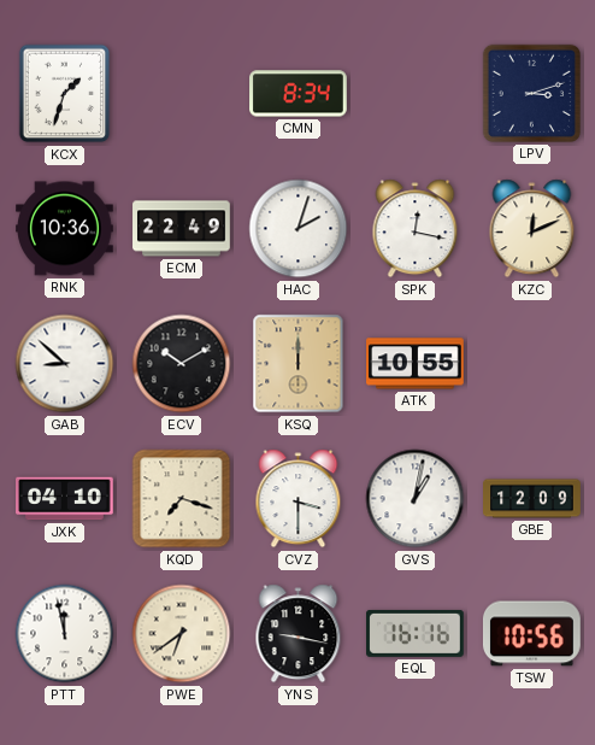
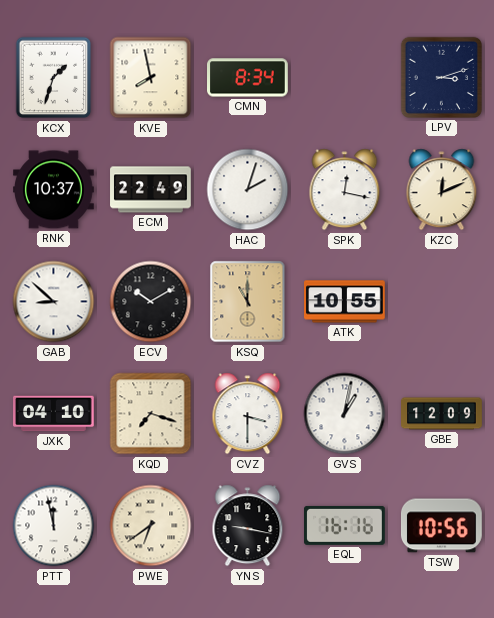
KVE: none -> 7:58
RNK: 10:36 -> 10:37
KSQ: 12:00 -> 11:00
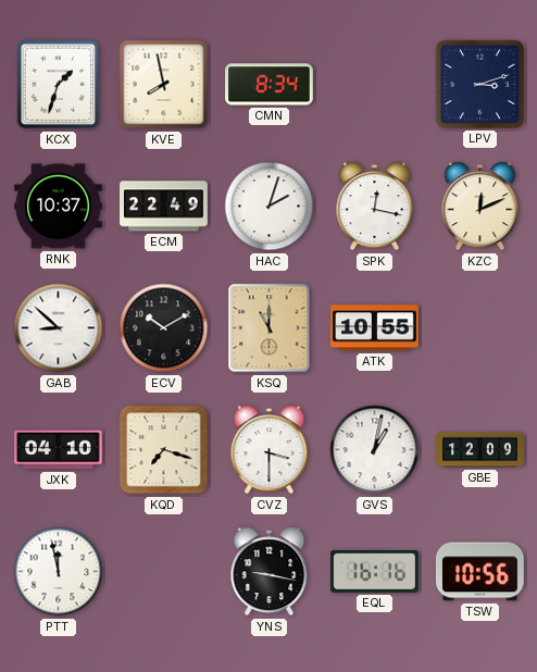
PWE: 6:39 -> none
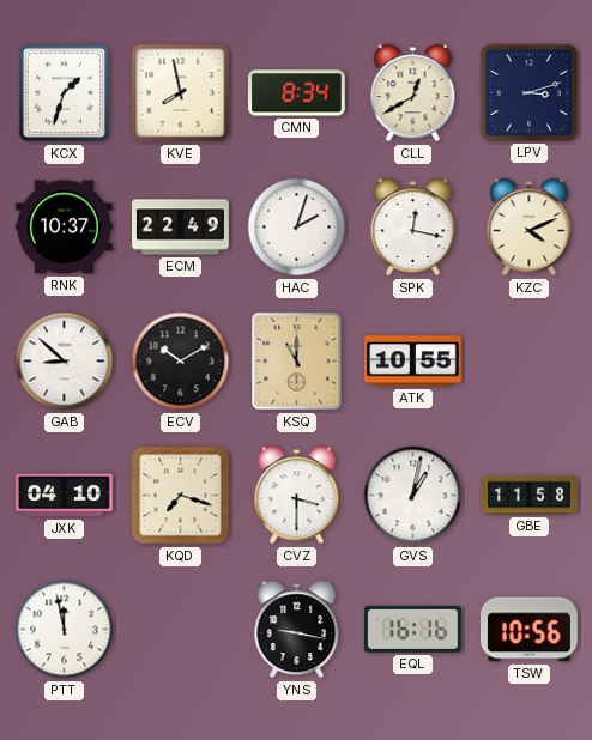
CLL: none -> 12:40
KZC: 12:11 -> 4:11
GBE: 12:09 -> 11:58
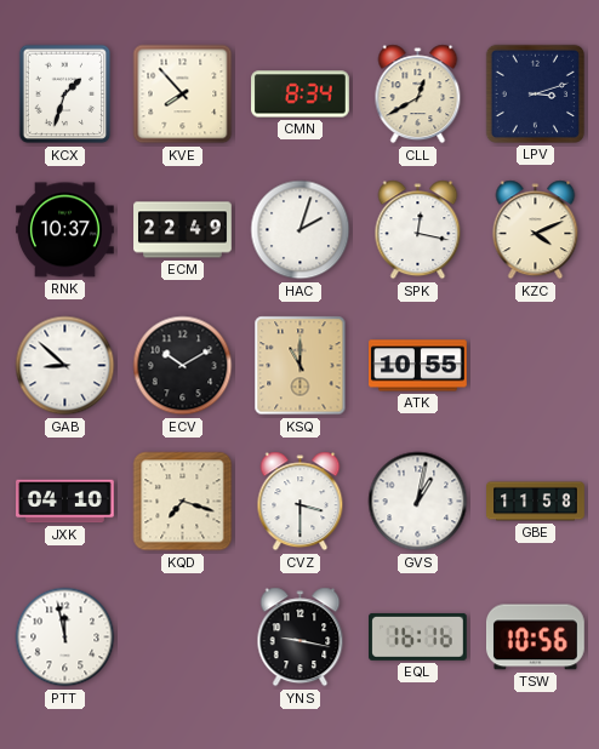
KVE: 7:58 -> 7:53
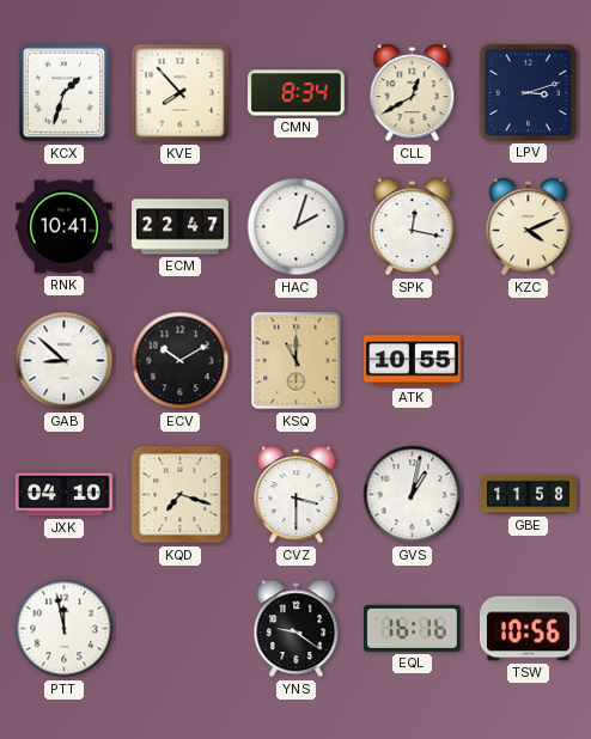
RNK: 10:37 -> 10:41
ECM: 22:49 -> 22:47
YNS: 9:17 -> 9:21
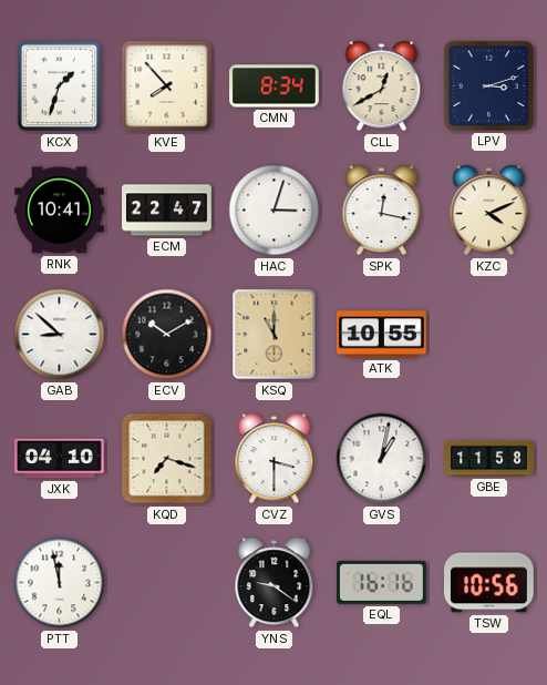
HAC: 2:03 -> 3:03
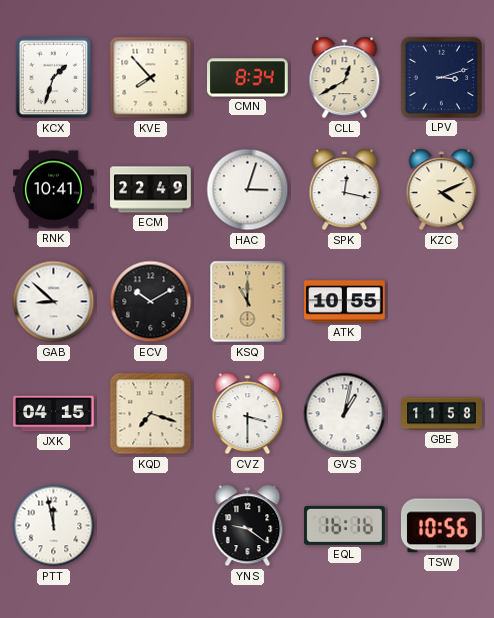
ECM: 22:47 -> 22:49
JXK: 04:10 -> 04:15
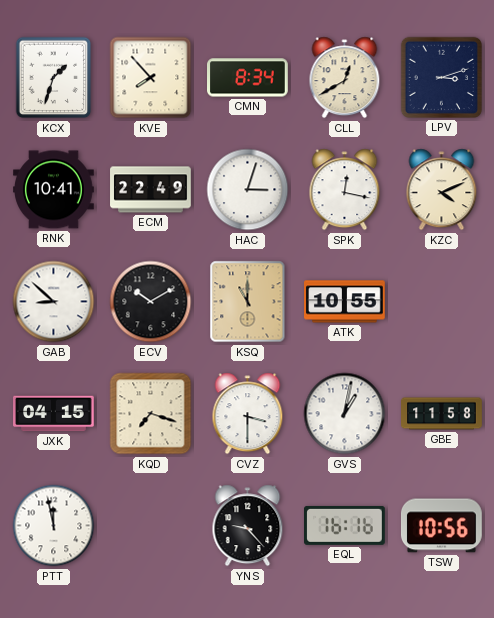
YNS: 9:21 -> 9:23
